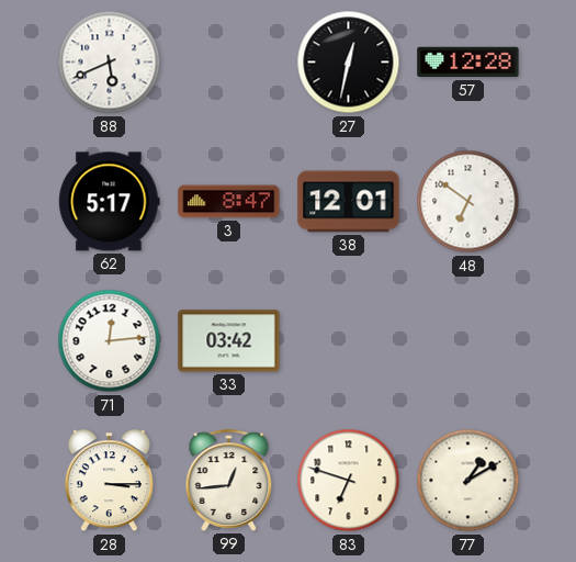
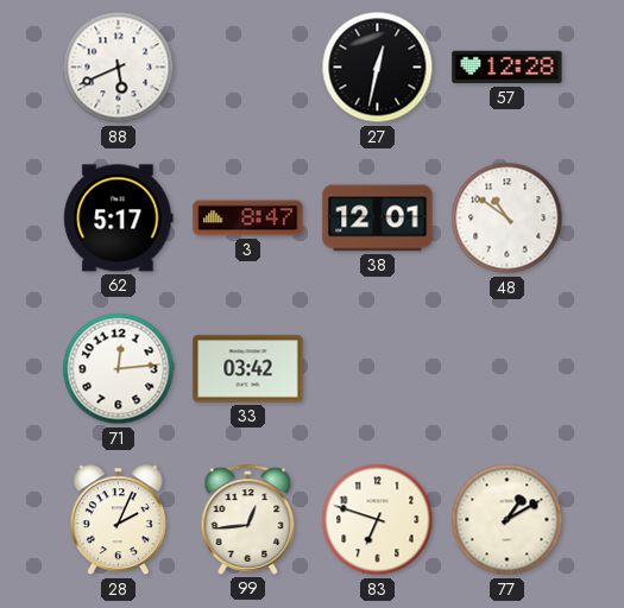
48: 6:51 -> 10:51
28: 3:15 -> 2:04
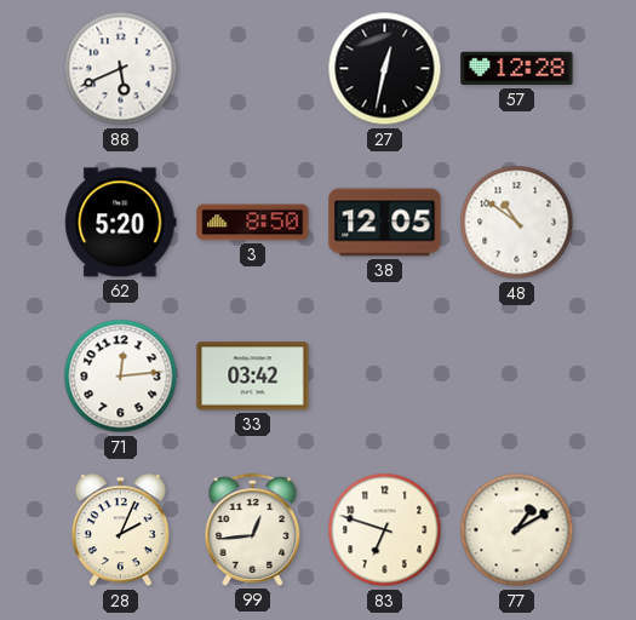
62: 5:17 -> 5:20
3: 8:47 -> 8:50
38: 12:01 -> 12:05
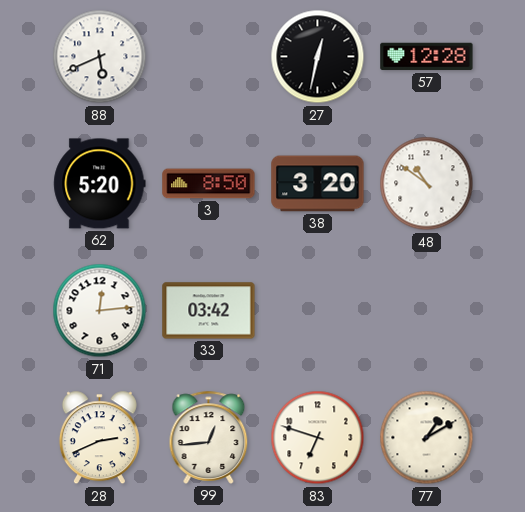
38: 12:05 -> 3:20
28: 2:04 -> 2:41
